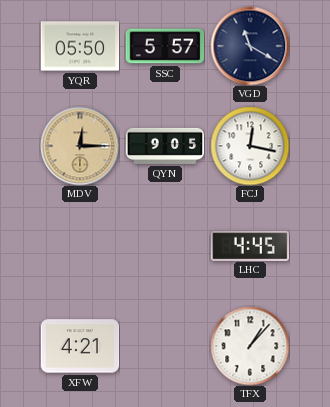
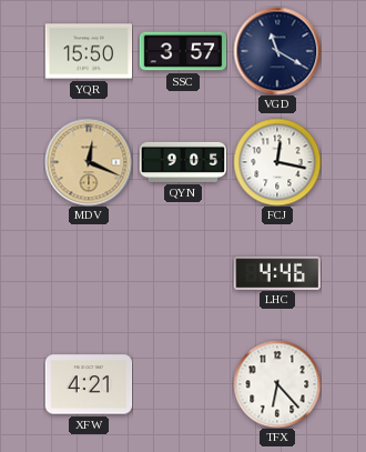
YQR: 05:50 -> 15:50
SSC: 5:57 -> 3:57
MDV: 12:15 -> 12:19
LHC: 4:45 -> 4:46
TFX: 1:07 -> 6:23
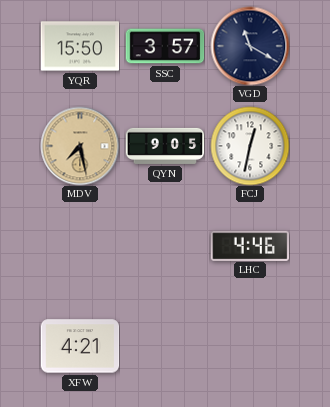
MDV: 12:19 -> 7:28
FCJ: 12:17 -> 12:32
TFX: 6:23 -> none
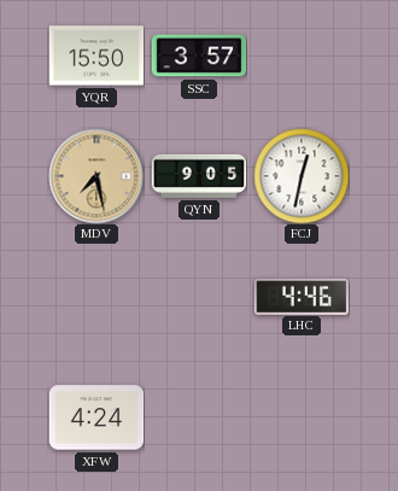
VGD: 11:20 -> none
XFW: 4:21 -> 4:24
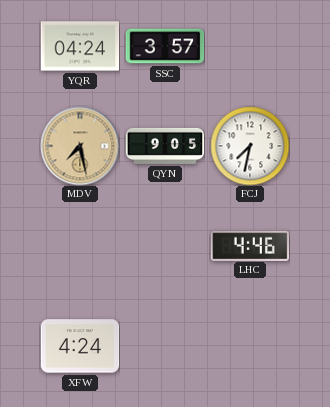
YQR: 15:50 -> 04:24
FCJ: 12:32 -> 7:32
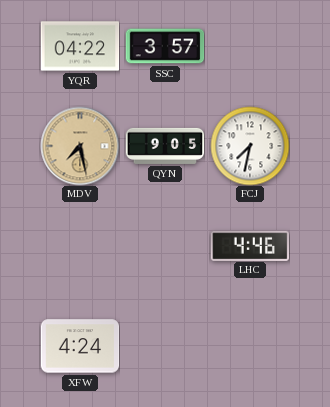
YQR: 04:24 -> 04:22
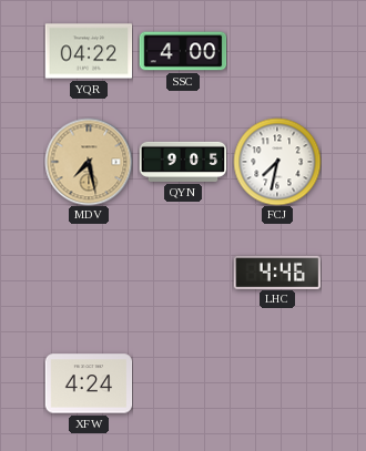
SSC: 3:57 -> 4:00
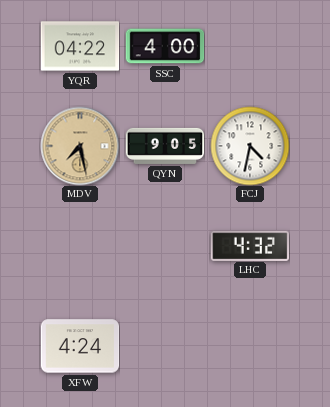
FCJ: 7:32 -> 4:32
LHC: 4:46 -> 4:32
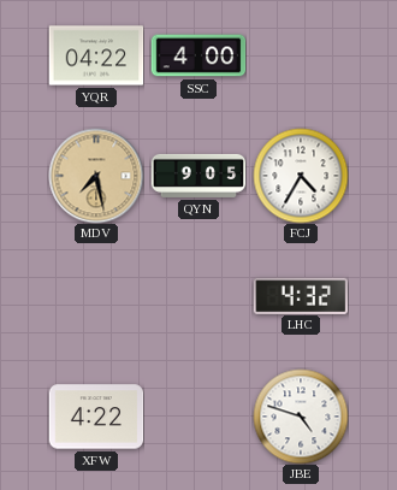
FCJ: 4:32 -> 4:35
XFW: 4:24 -> 4:22
JBE: none -> 4:48
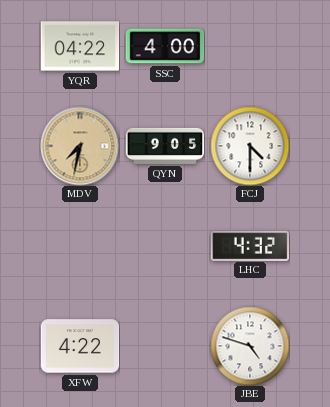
MDV: 7:28 -> 7:32
FCJ: 4:35 -> 4:30
